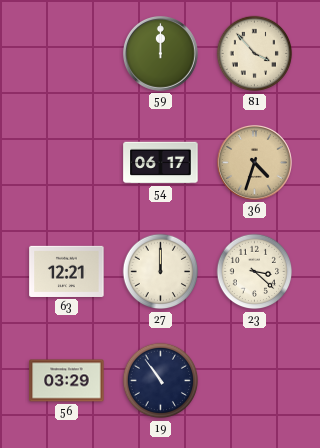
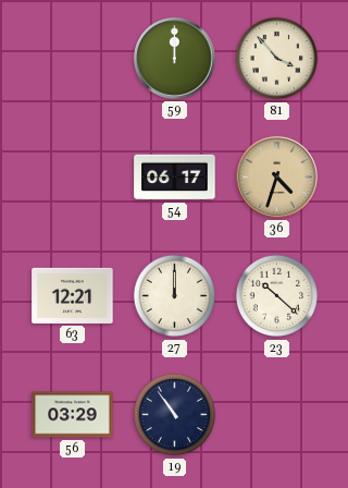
23: 3:22 -> 10:22
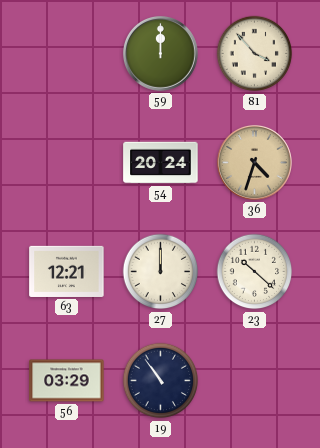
54: 06:17 -> 20:24
